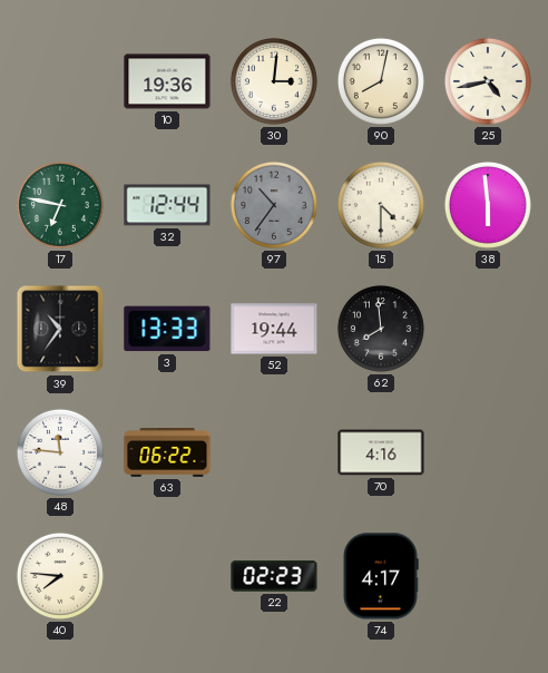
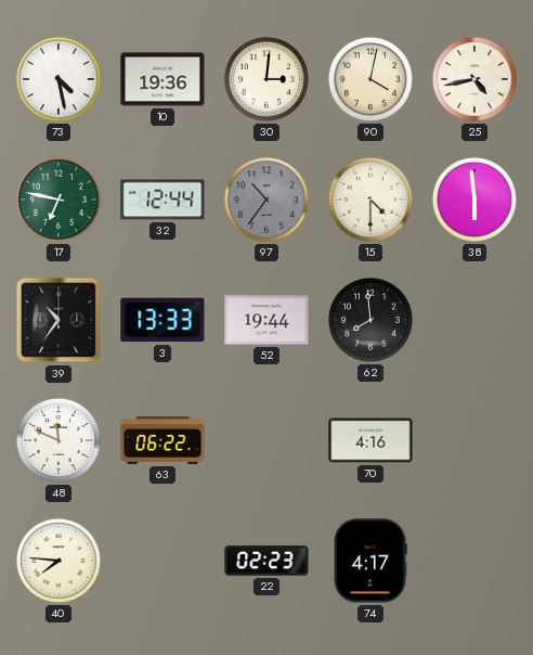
73: none -> 4:28
90: 8:02 -> 4:02
48: 11:46 -> 11:49
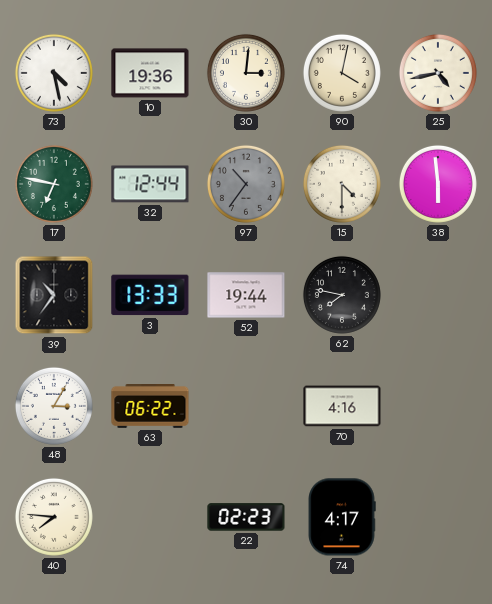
62: 7:59 -> 7:47
48: 11:49 -> 3:05
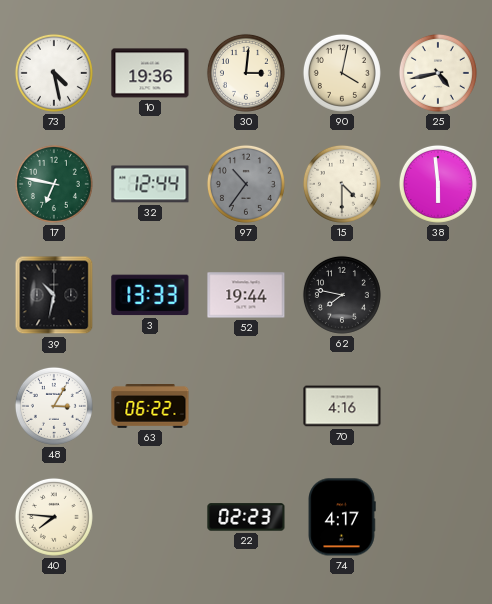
39: 10:36 -> 10:32
